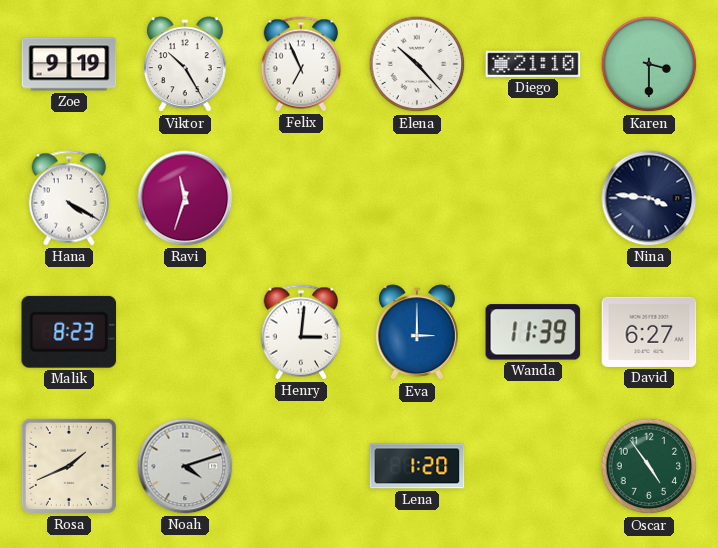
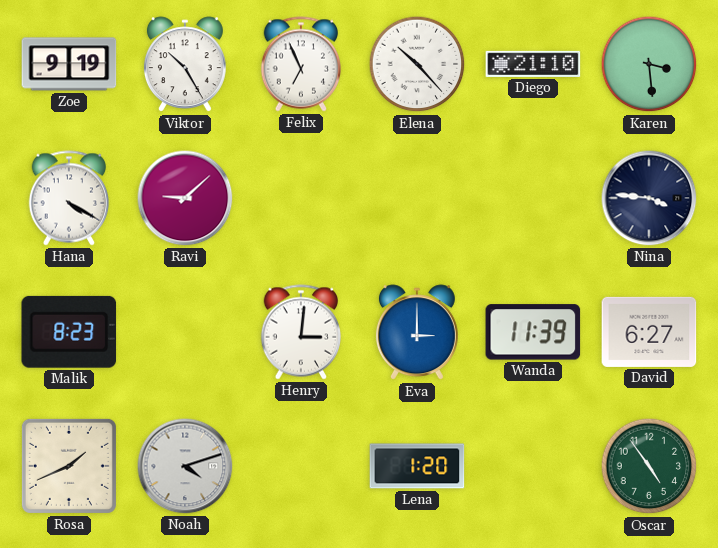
Karen: 3:30 -> 3:29
Ravi: 11:33 -> 9:08
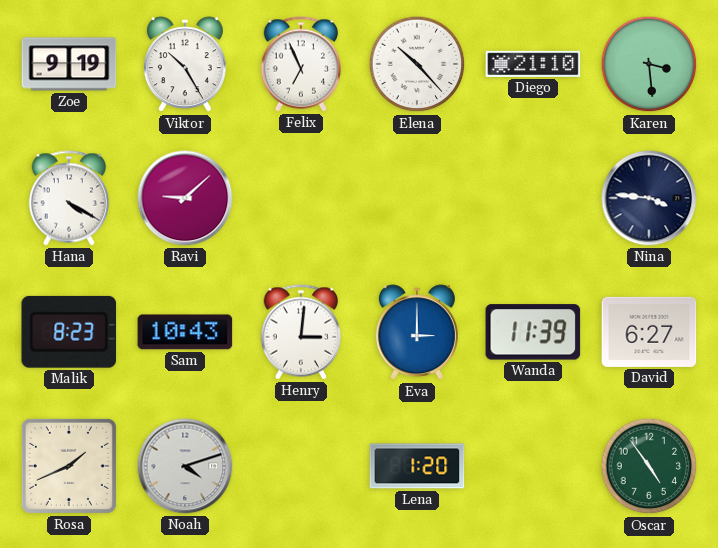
Sam: none -> 10:43
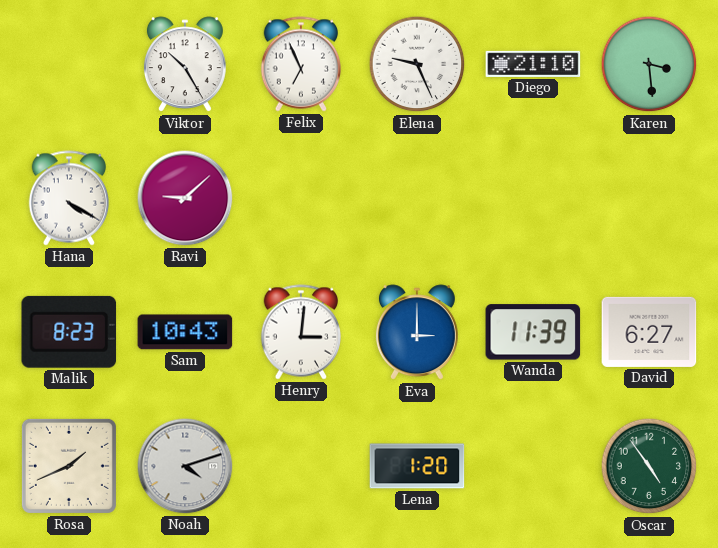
Zoe: 9:19 -> none
Elena: 10:23 -> 9:26
Nina: 3:46 -> none
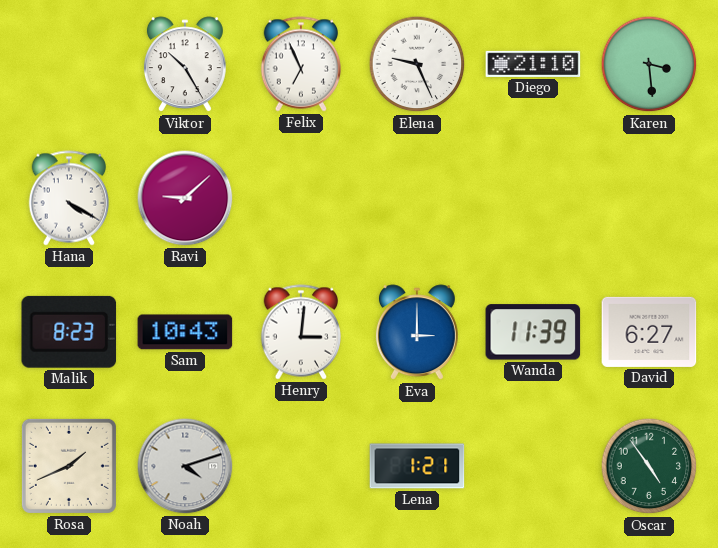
Lena: 1:20 -> 1:21
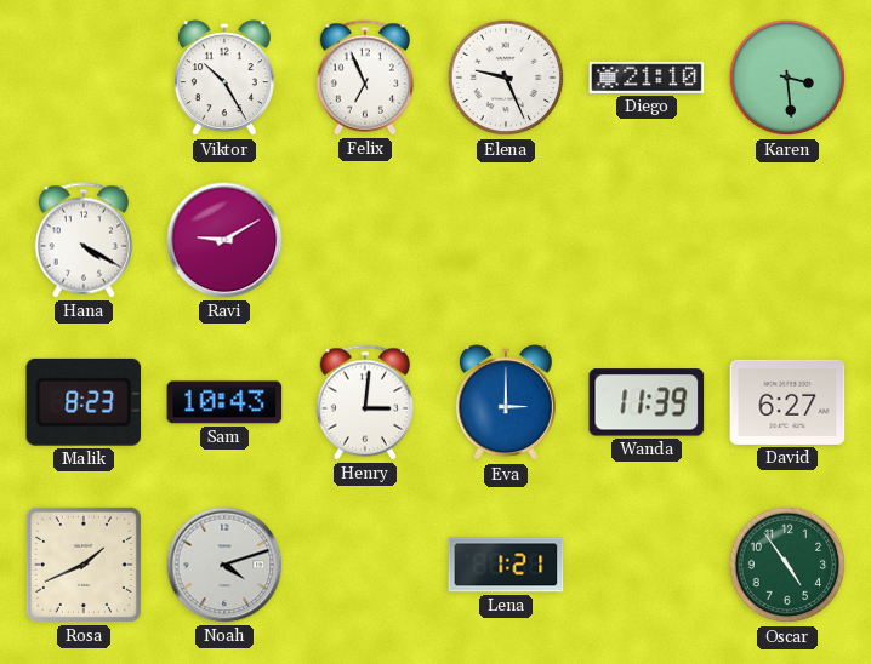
Ravi: 9:08 -> 9:10
